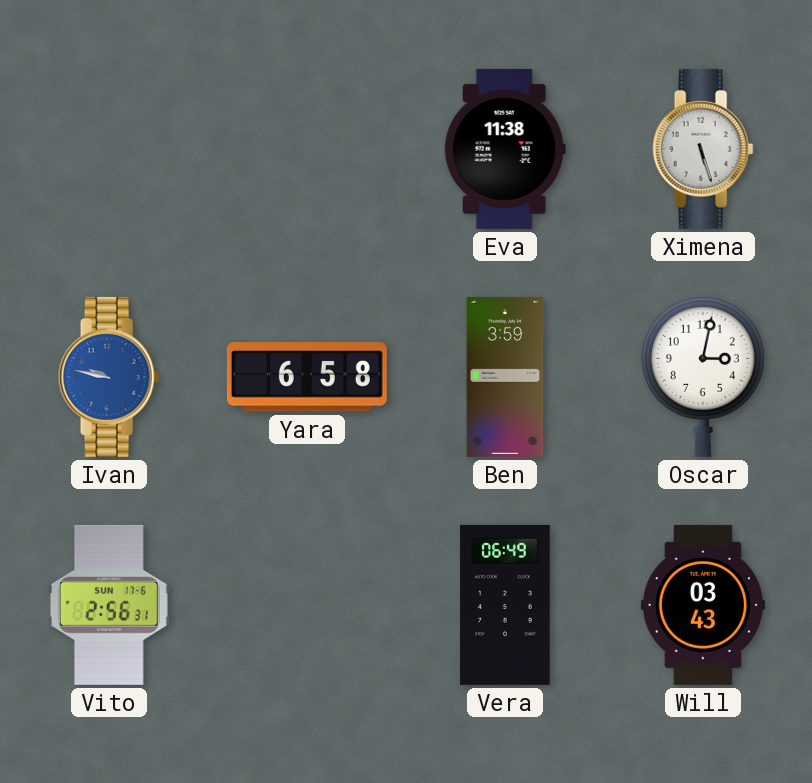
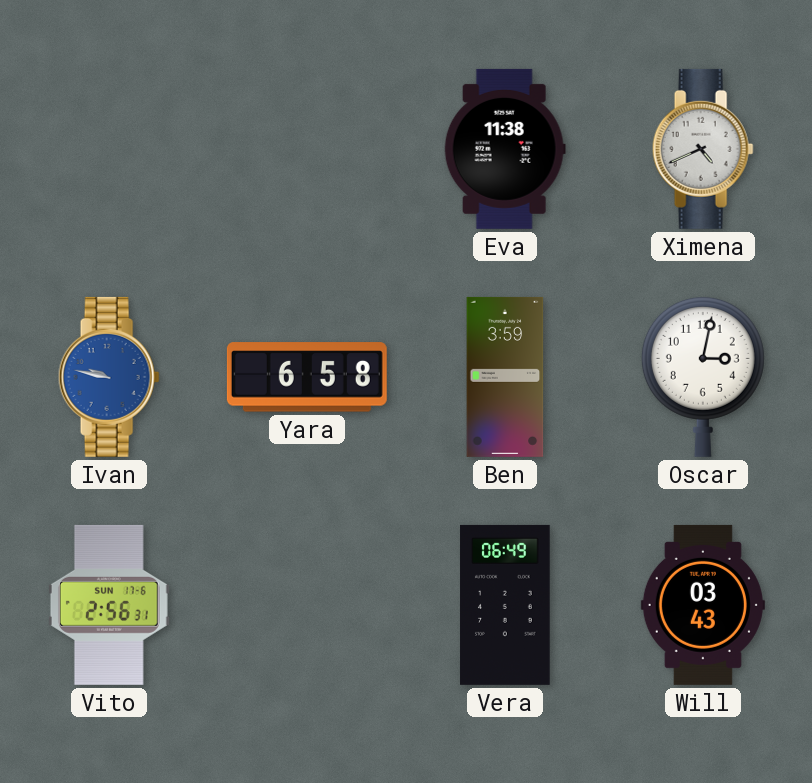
Ximena: 5:27 -> 4:41
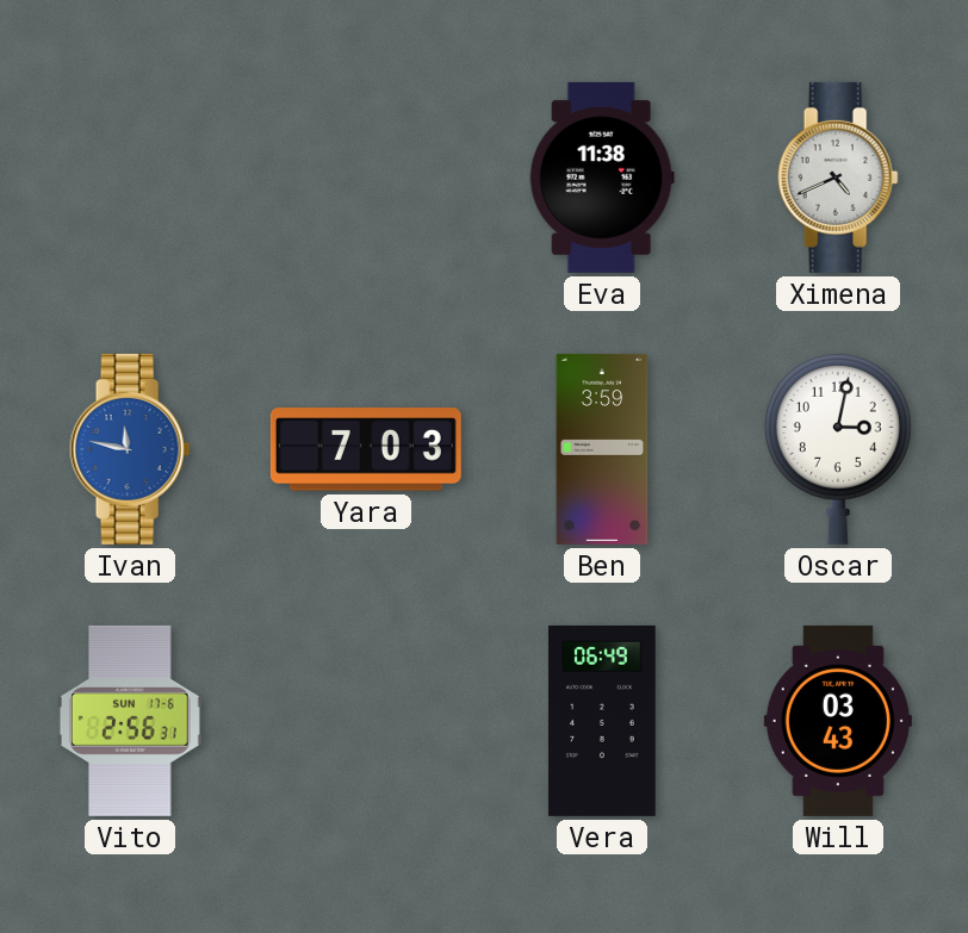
Ivan: 9:47 -> 11:47
Yara: 6:58 -> 7:03
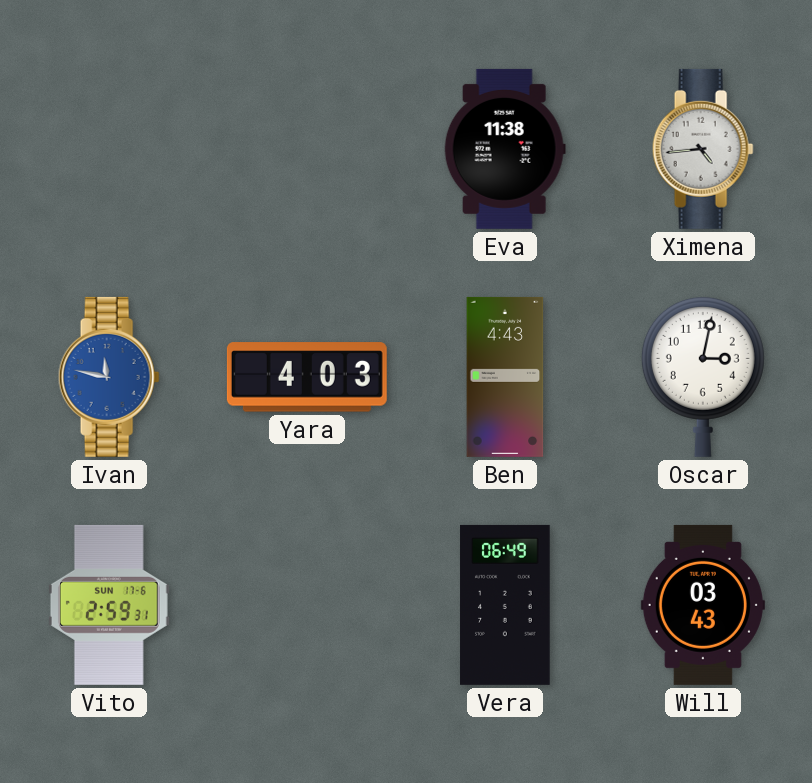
Ximena: 4:41 -> 4:44
Yara: 7:03 -> 4:03
Ben: 3:59 -> 4:43
Vito: 2:56 -> 2:59
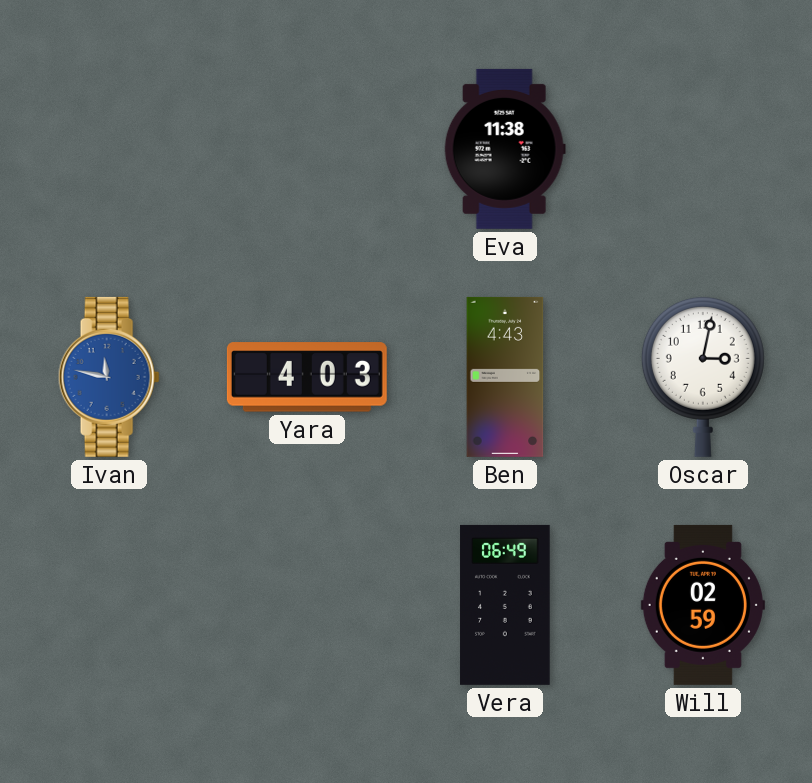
Ximena: 4:44 -> none
Vito: 2:59 -> none
Will: 03:43 -> 02:59
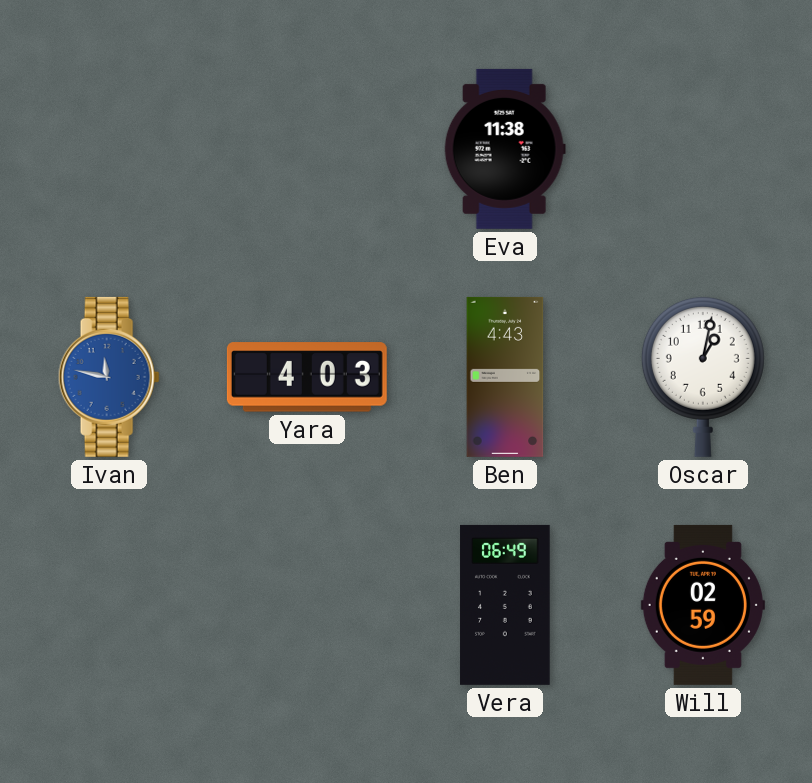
Oscar: 3:02 -> 1:02
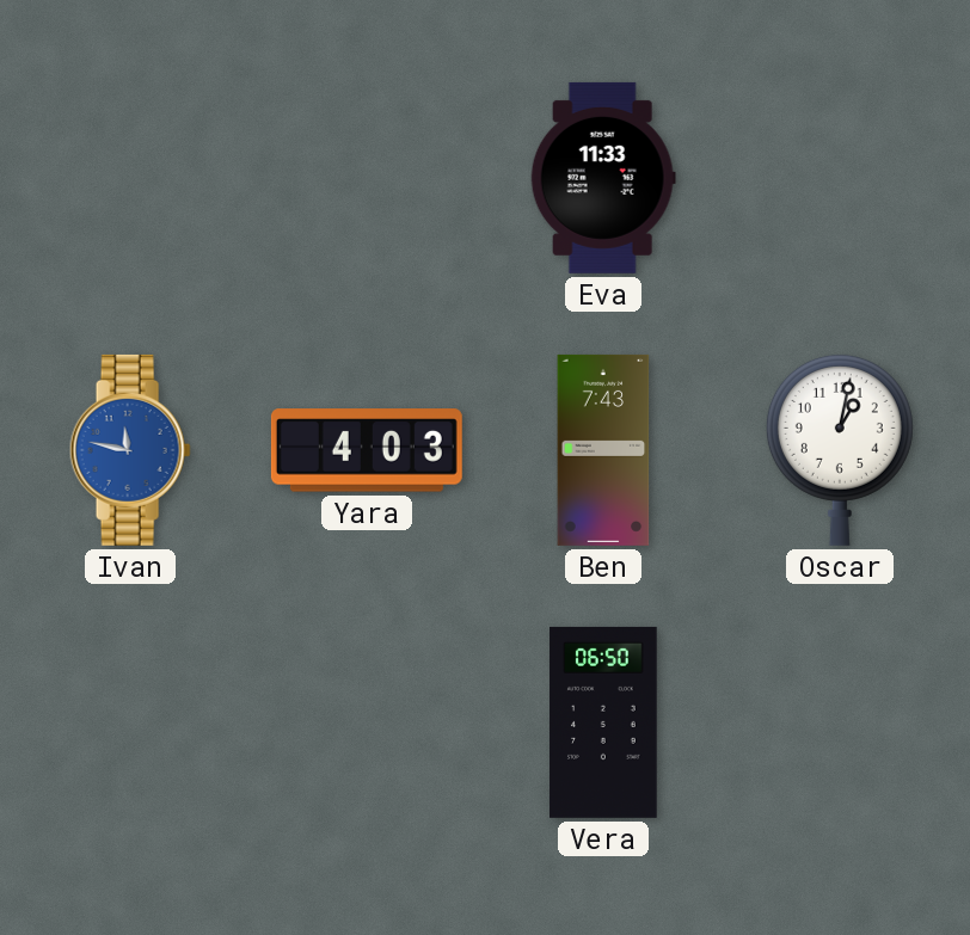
Eva: 11:38 -> 11:33
Ben: 4:43 -> 7:43
Vera: 06:49 -> 06:50
Will: 02:59 -> none
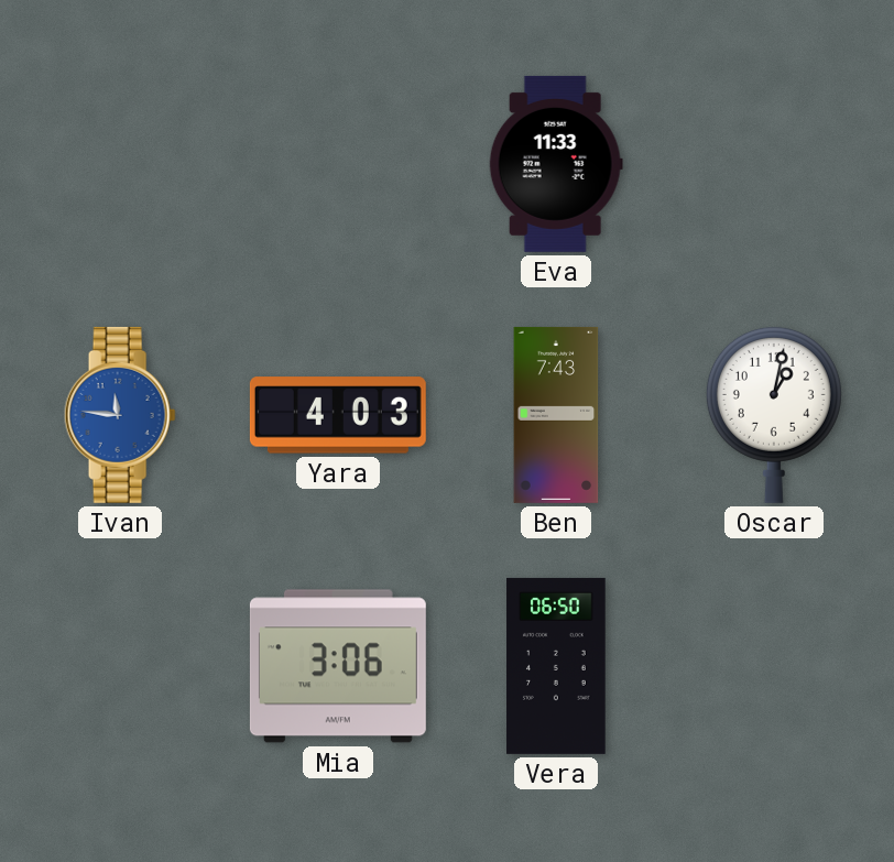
Ivan: 11:47 -> 11:46
Mia: none -> 3:06
